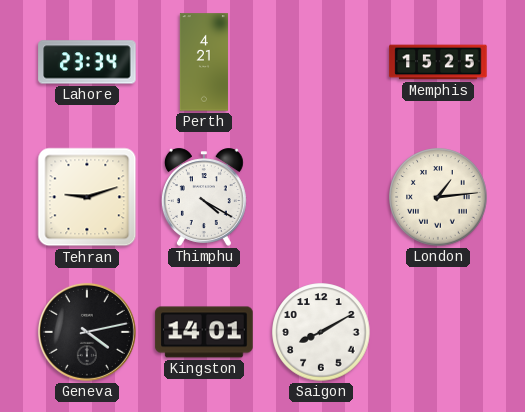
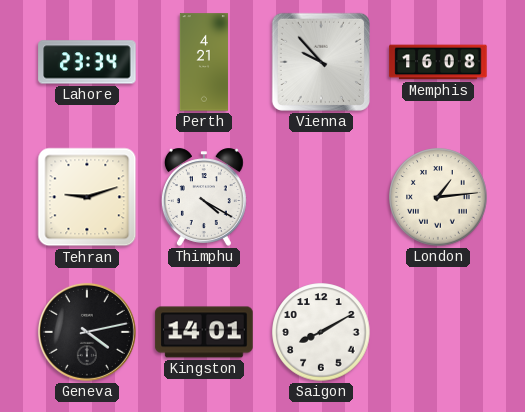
Vienna: none -> 9:53
Memphis: 15:25 -> 16:08
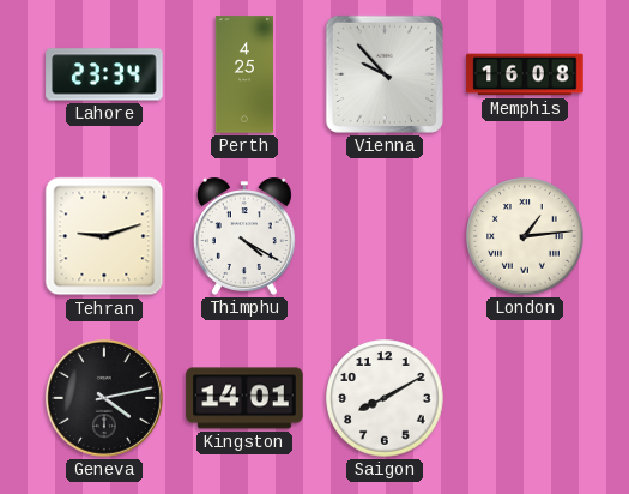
Perth: 4:21 -> 4:25
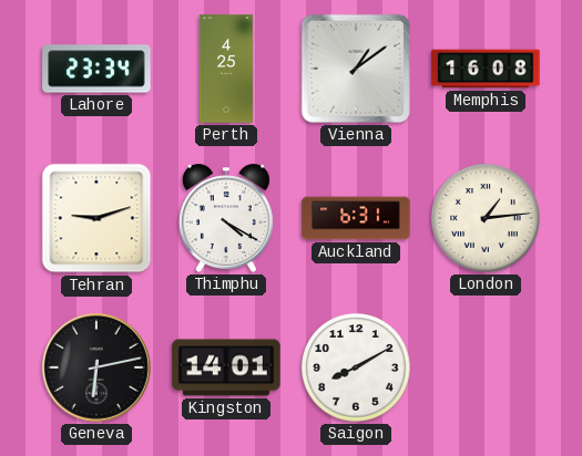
Vienna: 9:53 -> 1:09
Auckland: none -> 6:31
Geneva: 4:13 -> 6:13
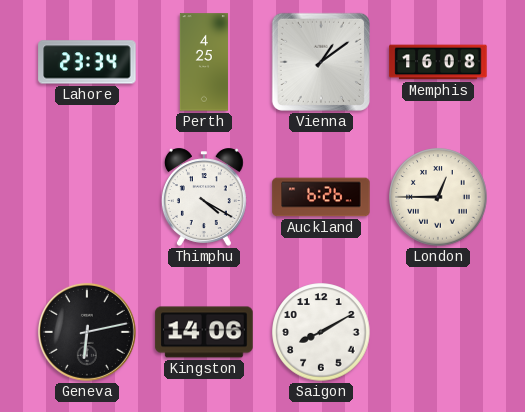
Tehran: 9:12 -> none
Auckland: 6:31 -> 6:26
London: 1:14 -> 12:45
Kingston: 14:01 -> 14:06
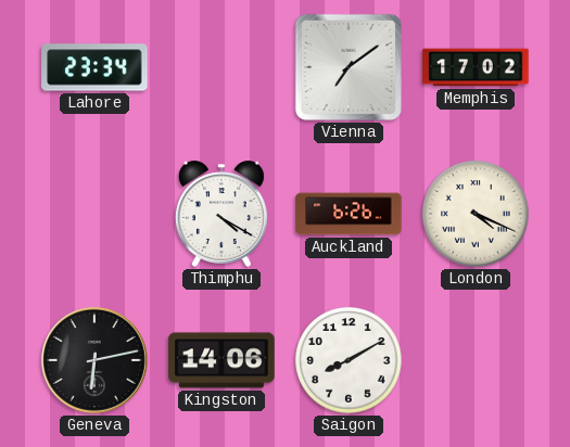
Perth: 4:25 -> none
Vienna: 1:09 -> 7:09
Memphis: 16:08 -> 17:02
London: 12:45 -> 4:19
